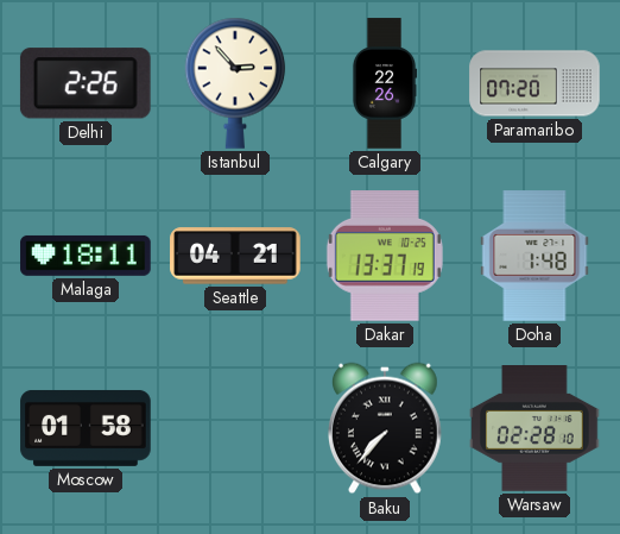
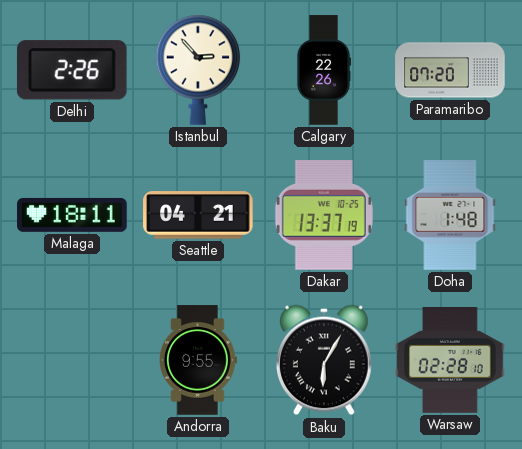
Moscow: 01:58 -> none
Andorra: none -> 9:55
Baku: 7:37 -> 6:05
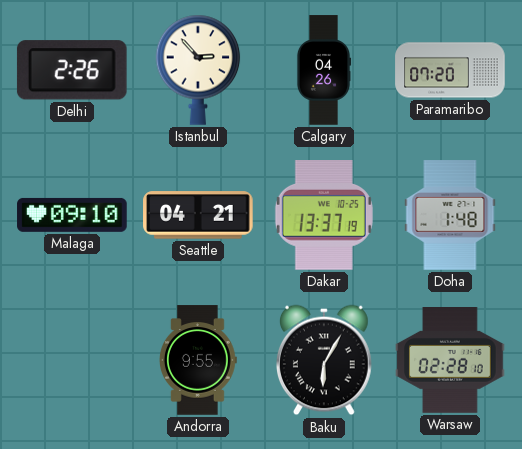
Calgary: 22:26 -> 04:26
Malaga: 18:11 -> 09:10
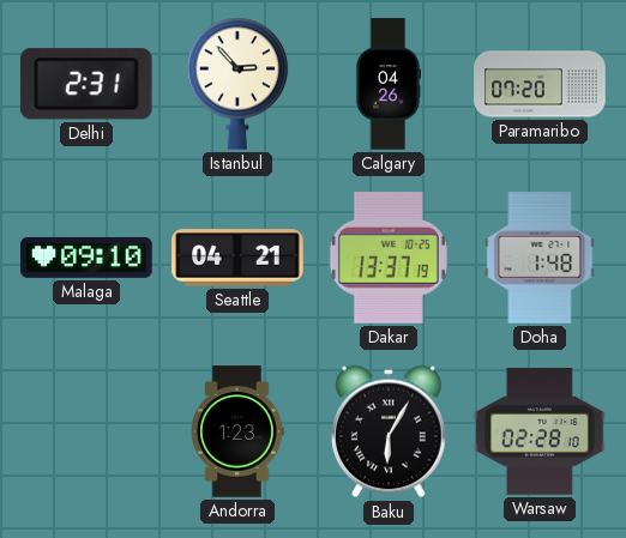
Delhi: 2:26 -> 2:31
Andorra: 9:55 -> 1:23
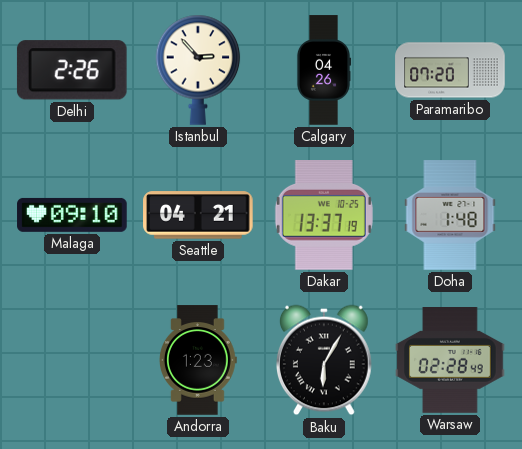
Delhi: 2:31 -> 2:26
Warsaw: 02:28:10 -> 02:28:49
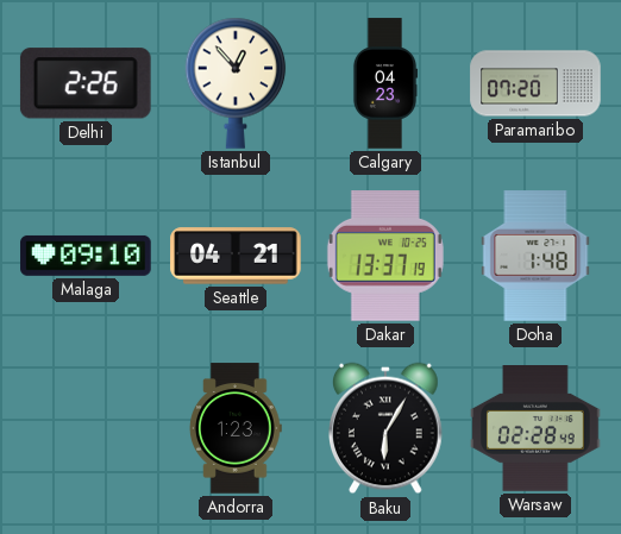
Istanbul: 2:53 -> 12:53
Calgary: 04:26 -> 04:23
